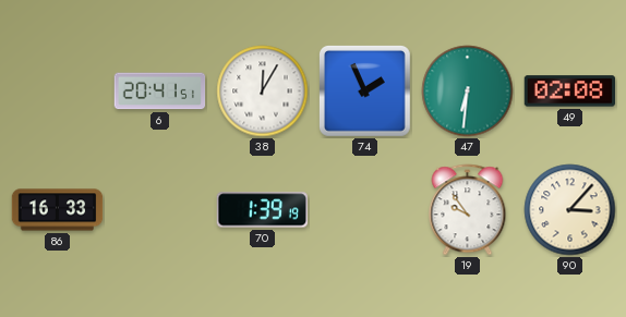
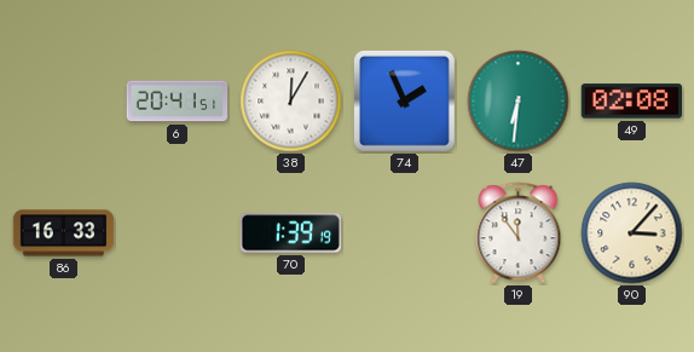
19: 9:54 -> 11:54
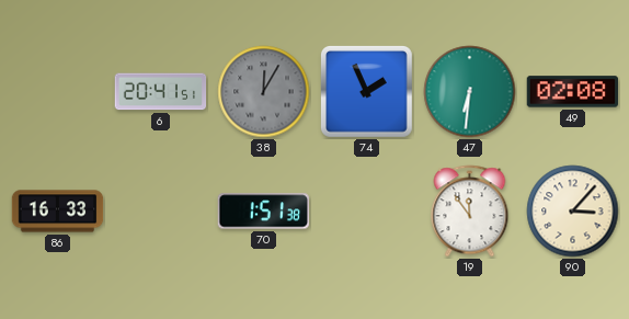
38 dial: white -> grey
70: 1:39 -> 1:51
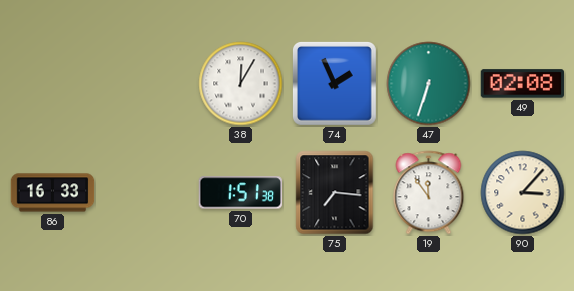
6: 20:41 -> none
38 dial: grey -> white
47: 6:31 -> 6:33
75: none -> 7:16
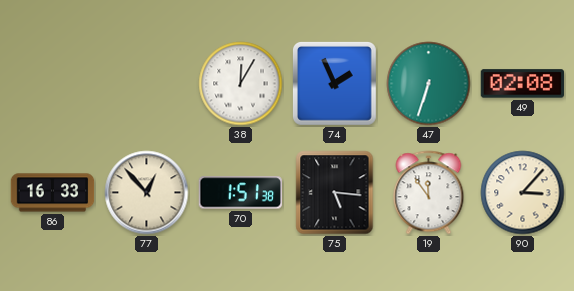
77: none -> 12:53
75: 7:16 -> 5:16
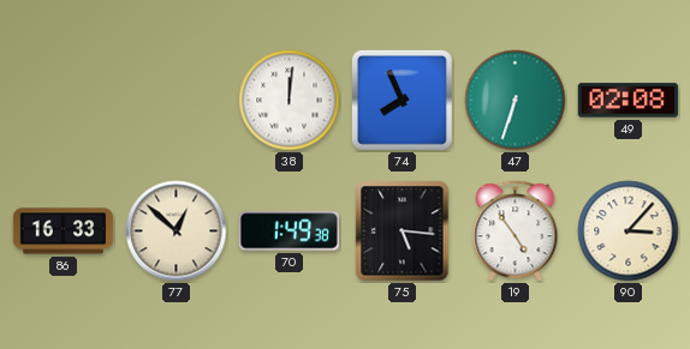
38: 12:05 -> 12:01
74: 1:56 -> 7:56
77: 12:53 -> 12:52
70: 1:51 -> 1:49
19: 11:54 -> 4:54
